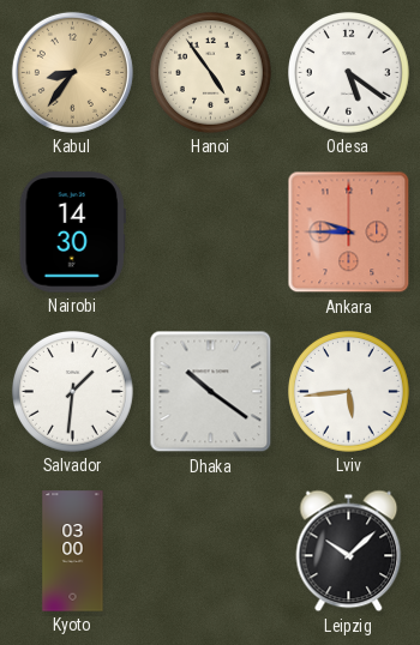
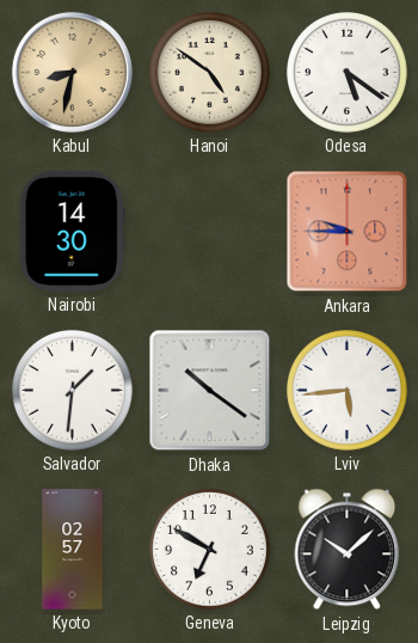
Kabul: 8:36 -> 8:32
Hanoi: 4:54 -> 4:51
Kyoto: 03:00 -> 02:57
Geneva: none -> 6:50
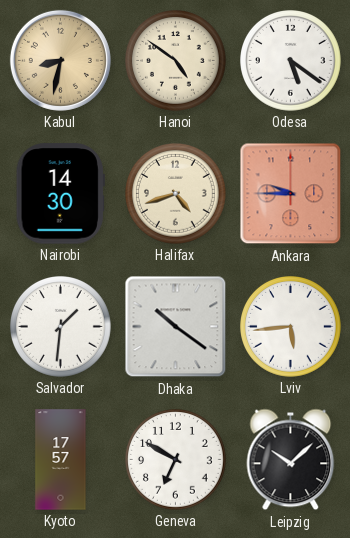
Halifax: none -> 4:42
Kyoto: 02:57 -> 17:57
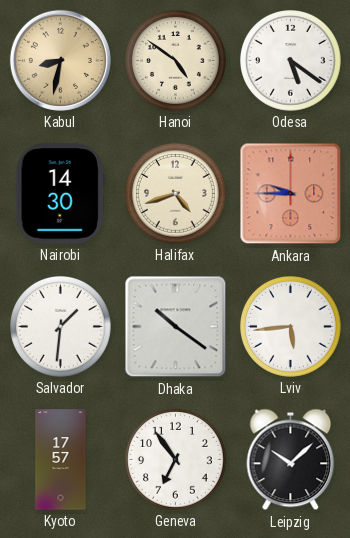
Geneva: 6:50 -> 6:54
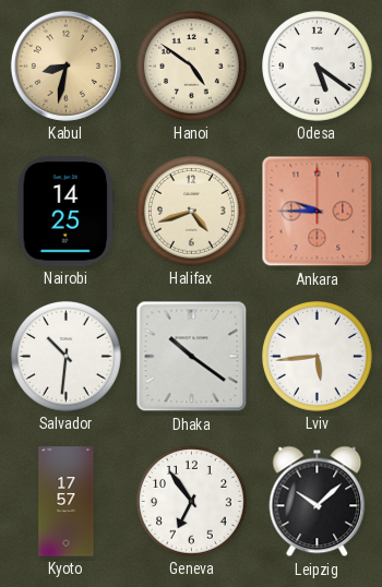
Nairobi: 14:30 -> 14:25
Salvador: 1:31 -> 10:31
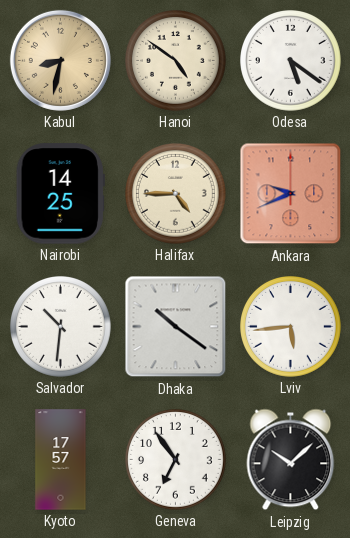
Halifax: 4:42 -> 4:45
Ankara: 9:45 -> 9:41
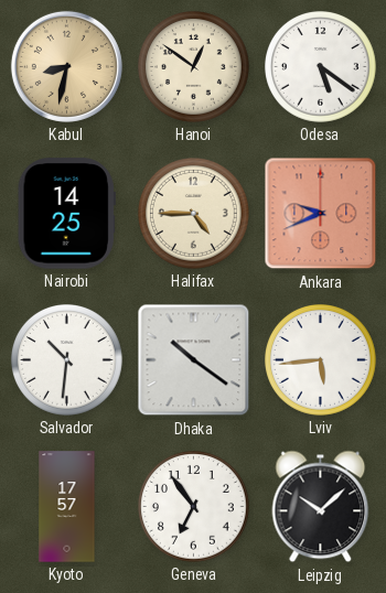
Hanoi: 4:51 -> 12:51
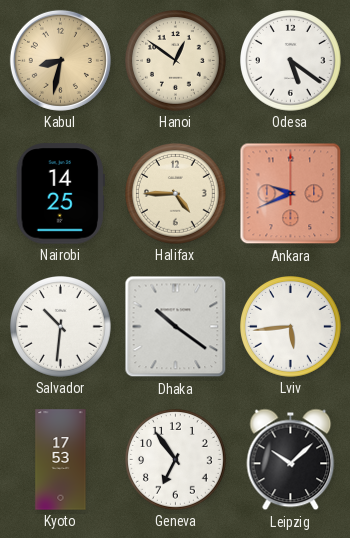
Kyoto: 17:57 -> 17:53
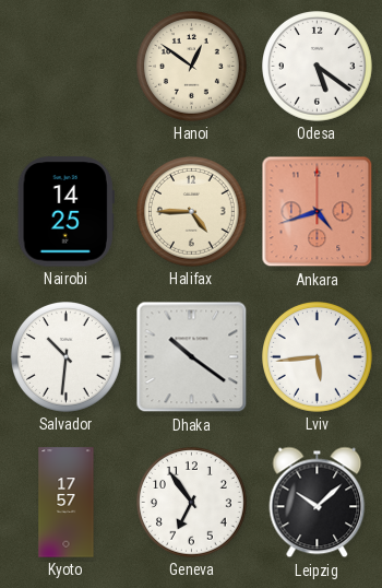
Kabul: 8:32 -> none
Ankara: 9:41 -> 4:42
Kyoto: 17:53 -> 17:57
